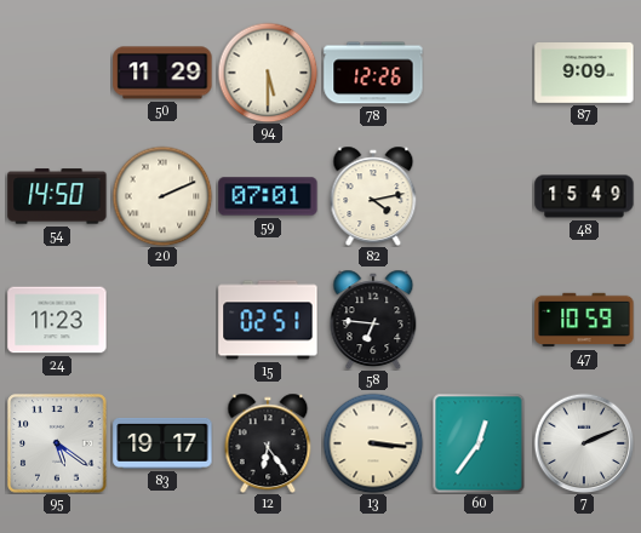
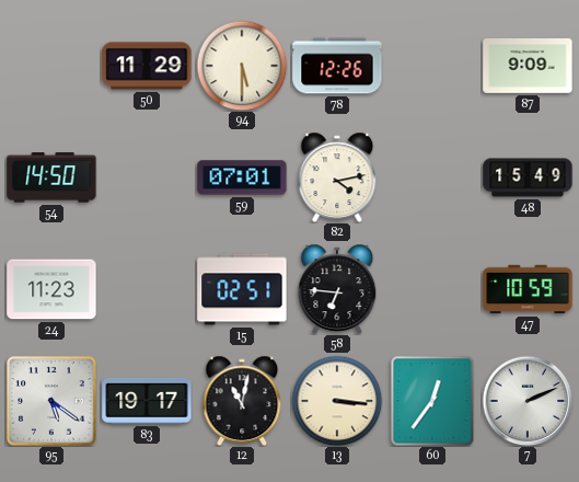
20: 2:11 -> none
12: 6:24 -> 11:02
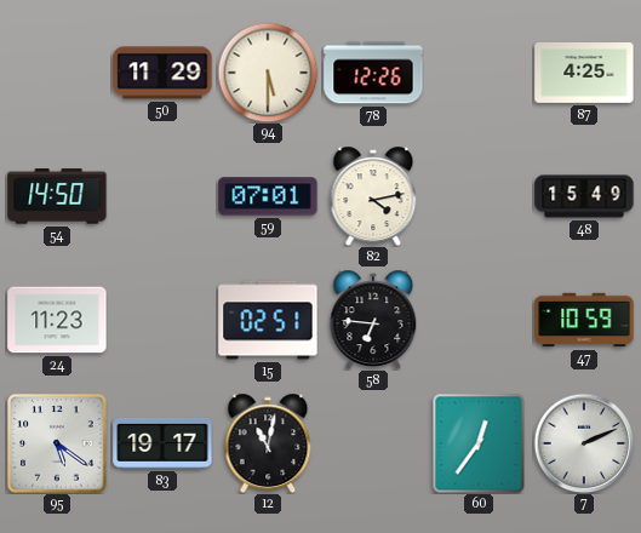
87: 9:09 -> 4:25
13: 3:16 -> none
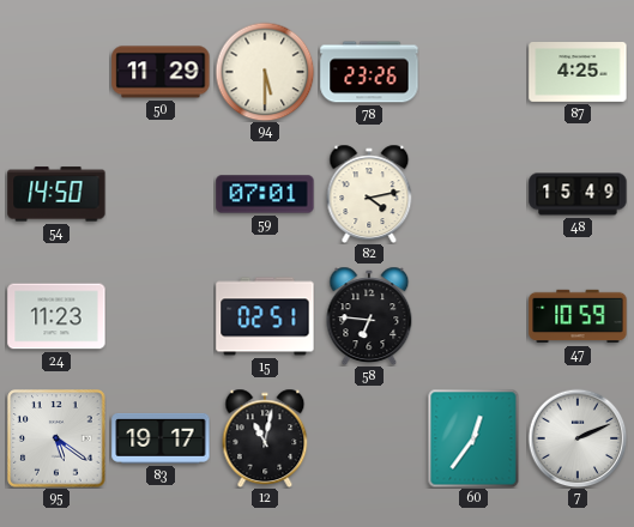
78: 12:26 -> 23:26
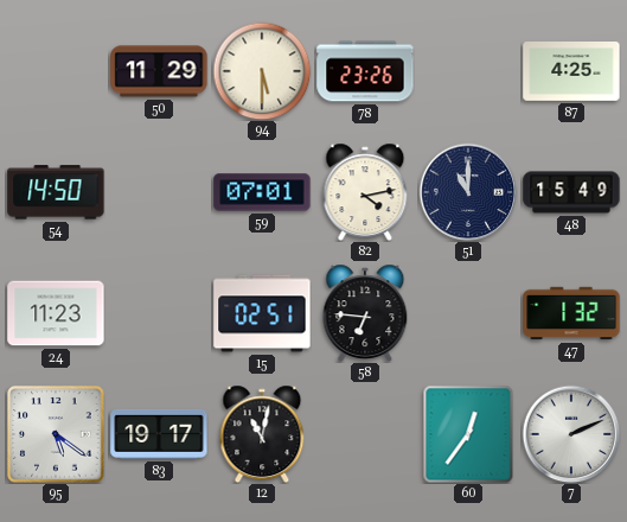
51: none -> 11:00
47: 10:59 -> 1:32
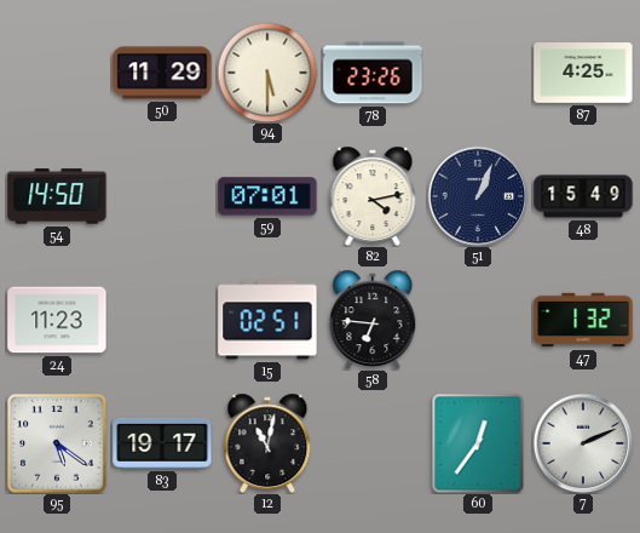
51: 11:00 -> 1:04
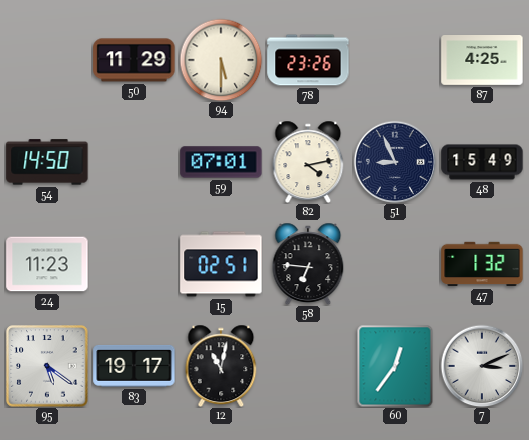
51: 1:04 -> 8:56
7: 2:11 -> 3:11
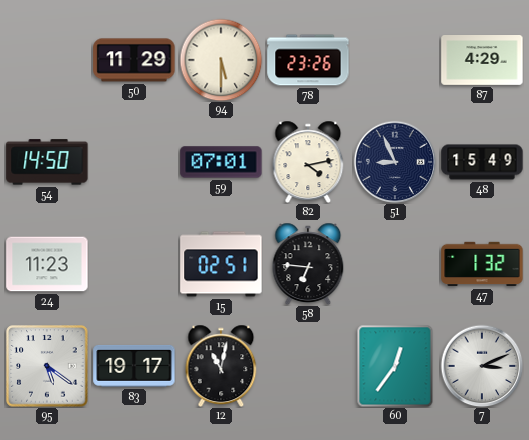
87: 4:25 -> 4:29
